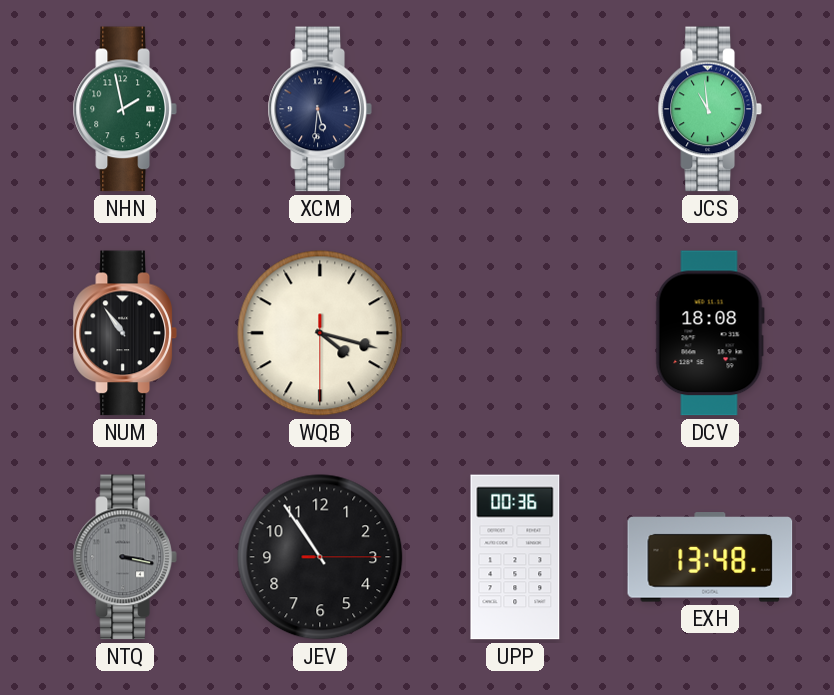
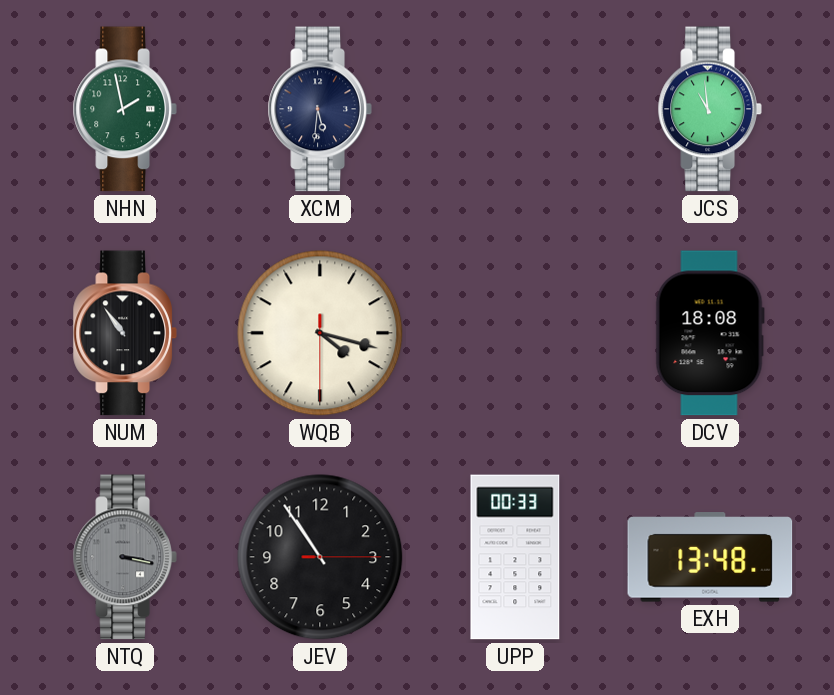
UPP: 00:36 -> 00:33
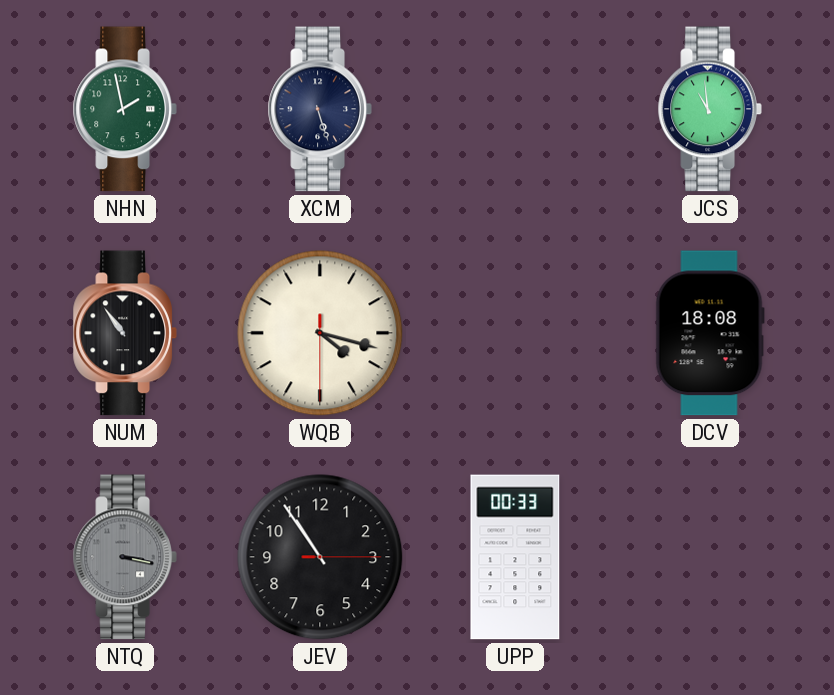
XCM: 5:31 -> 5:27
EXH: 13:48 -> none
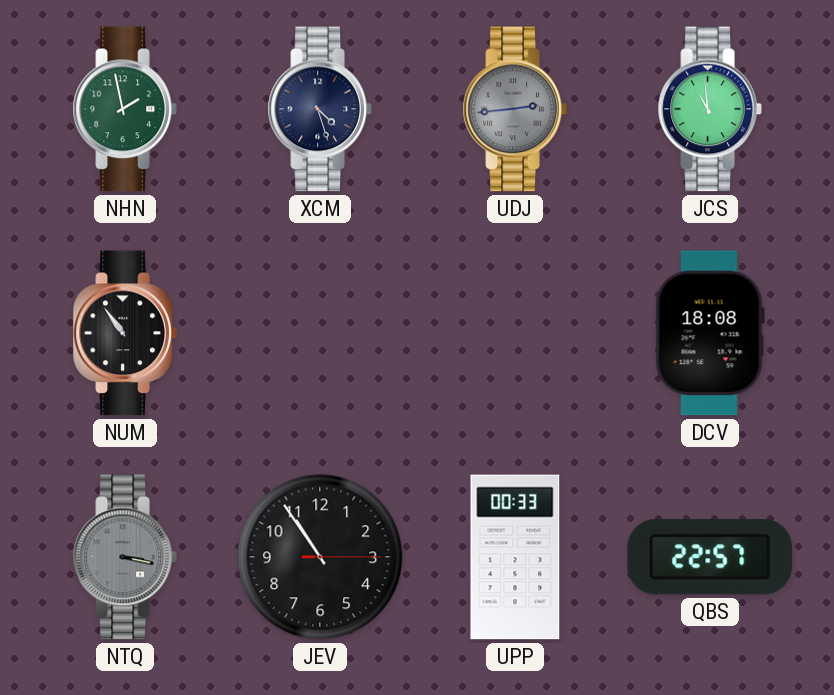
XCM: 5:27 -> 4:27
UDJ: none -> 2:44
WQB: 4:17 -> none
QBS: none -> 22:57
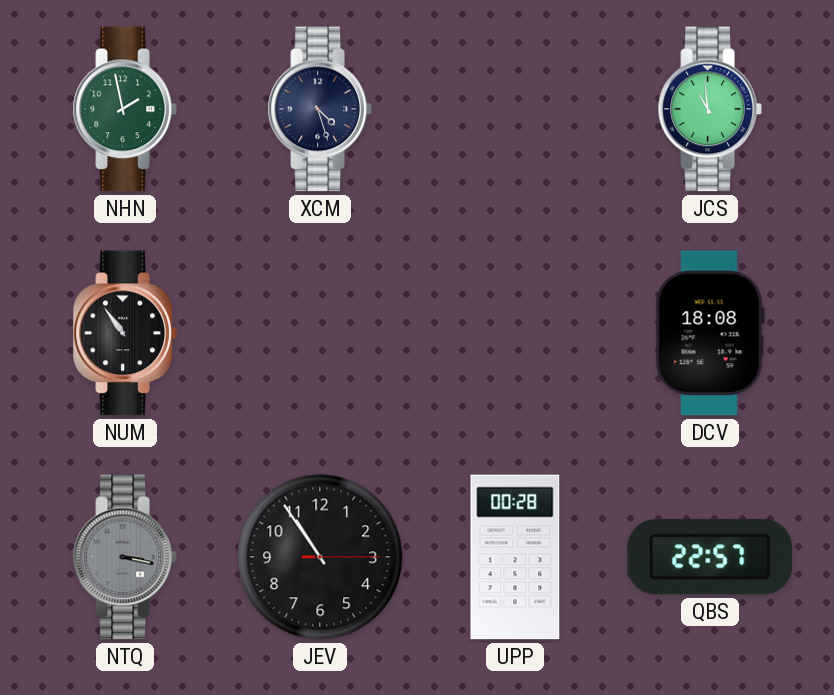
UDJ: 2:44 -> none
UPP: 00:33 -> 00:28
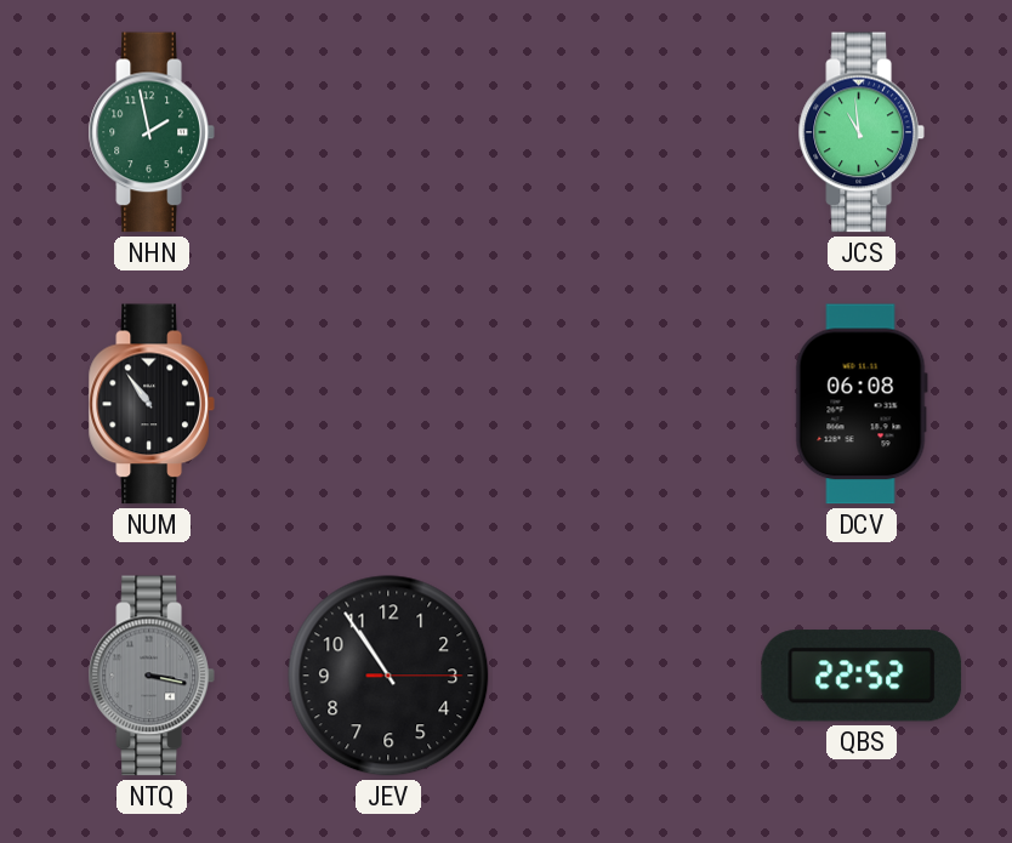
XCM: 4:27 -> none
DCV: 18:08 -> 06:08
UPP: 00:28 -> none
QBS: 22:57 -> 22:52
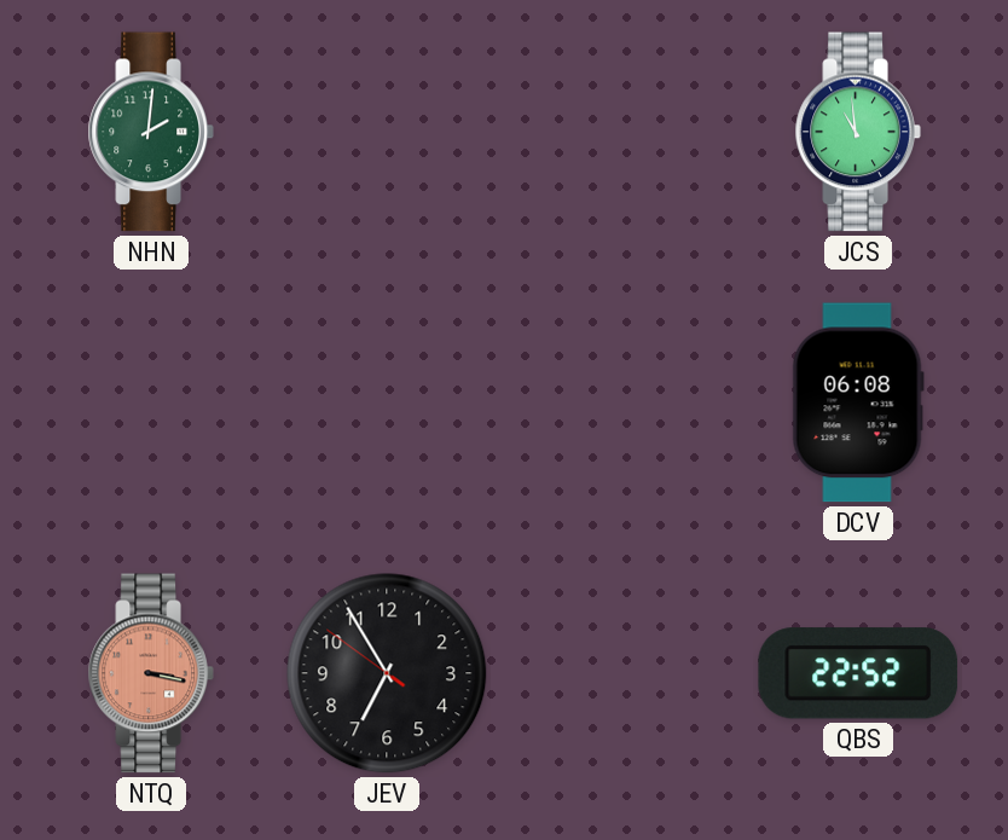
NHN: 1:58 -> 2:01
NUM: 10:54 -> none
NTQ dial: grey -> salmon
JEV: 10:54 -> 6:54
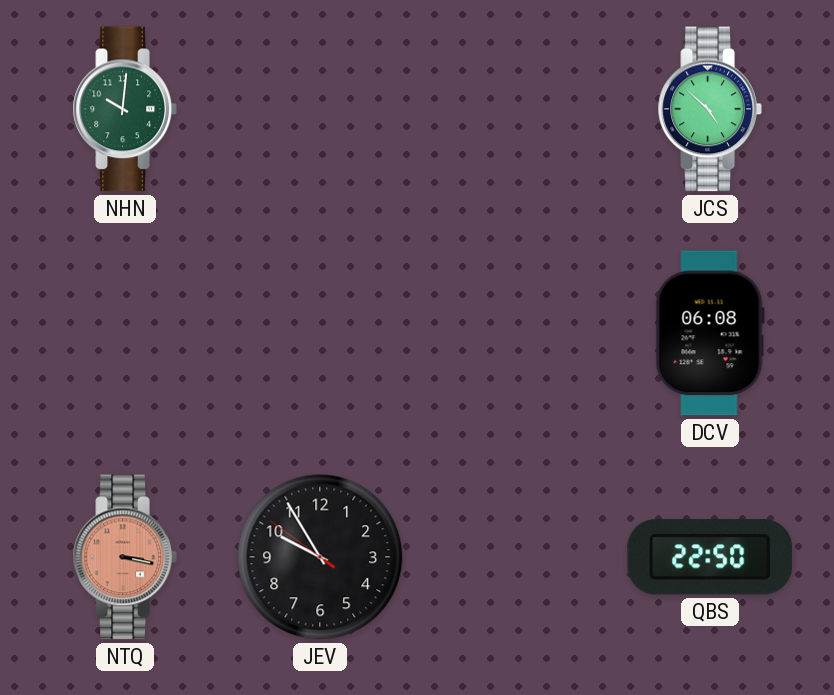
NHN: 2:01 -> 10:01
JCS: 10:59 -> 4:52
JEV: 6:54 -> 9:54
QBS: 22:52 -> 22:50
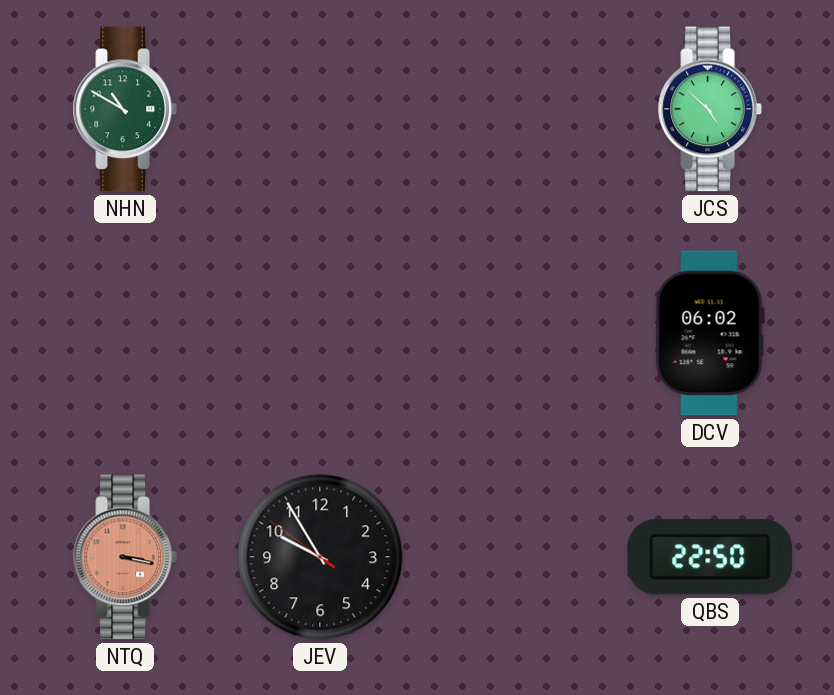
NHN: 10:01 -> 10:50
DCV: 06:08 -> 06:02
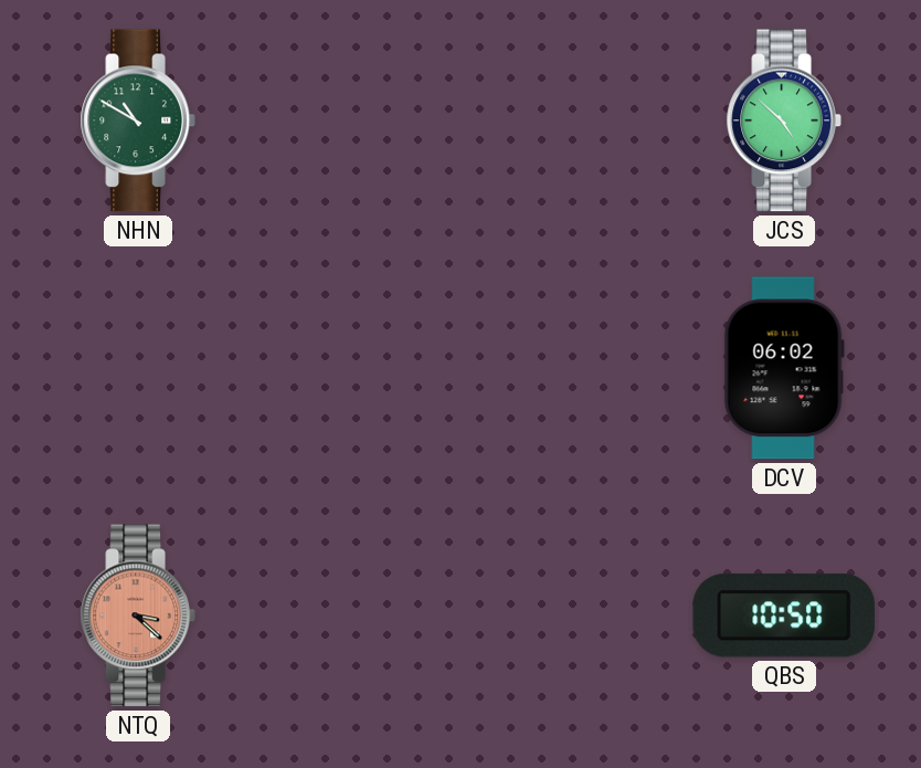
NTQ: 3:17 -> 3:22
JEV: 9:54 -> none
QBS: 22:50 -> 10:50
